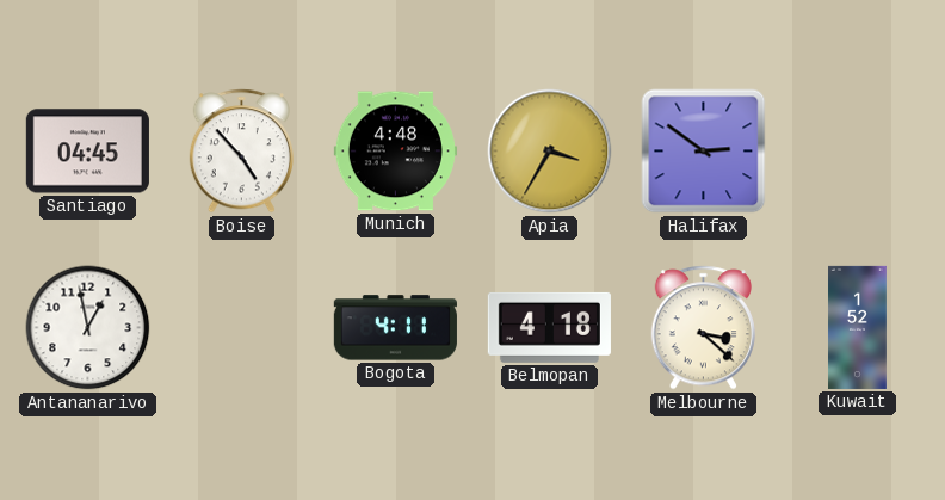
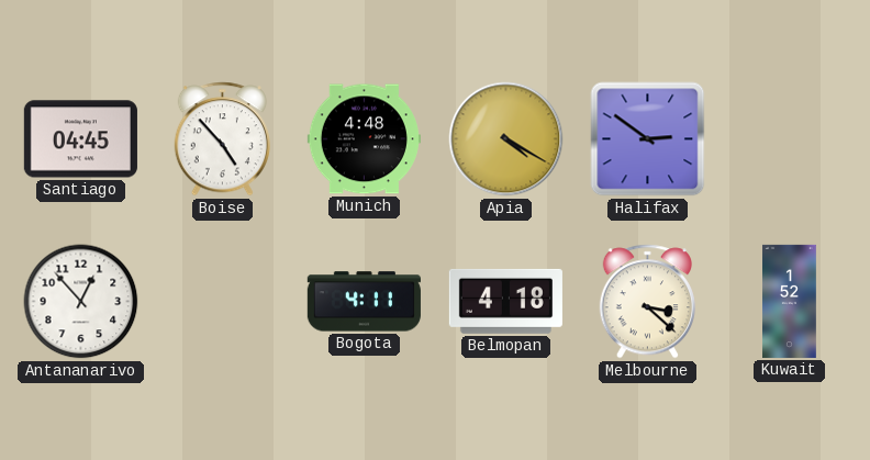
Apia: 3:35 -> 4:20
Antananarivo: 12:58 -> 12:53
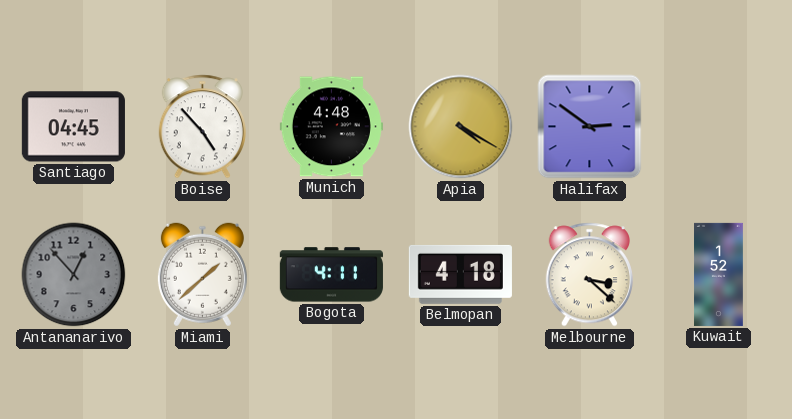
Antananarivo dial: white -> grey
Miami: none -> 1:38
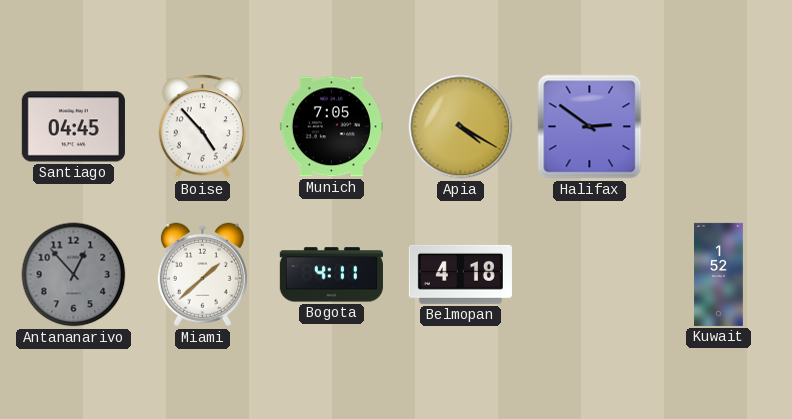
Munich: 4:48 -> 7:05
Melbourne: 3:22 -> none
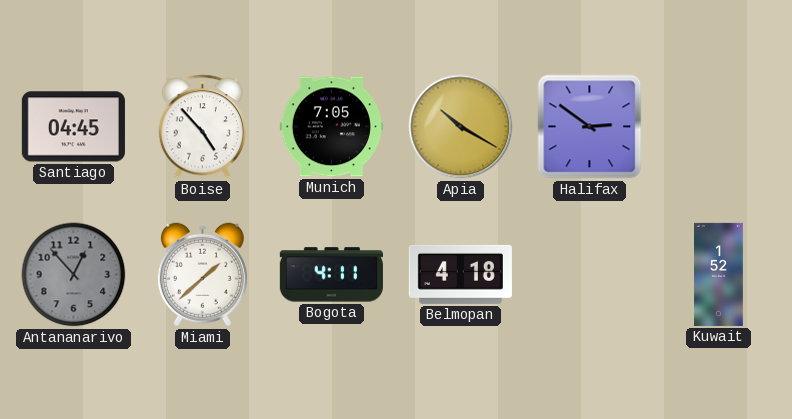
Apia: 4:20 -> 10:20
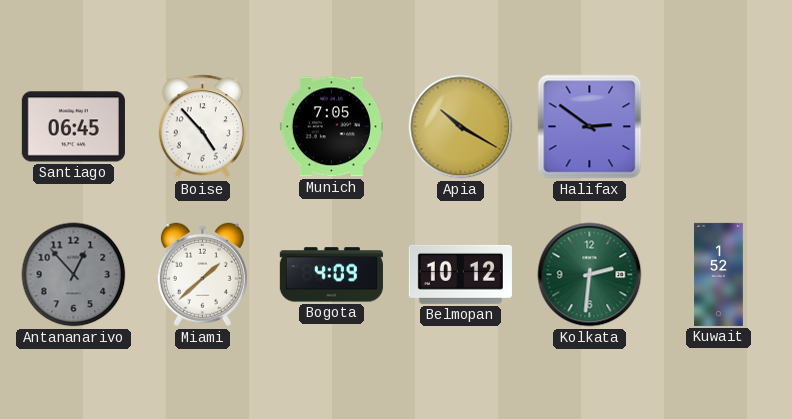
Santiago: 04:45 -> 06:45
Bogota: 4:11 -> 4:09
Belmopan: 4:18 -> 10:12
Kolkata: none -> 2:31
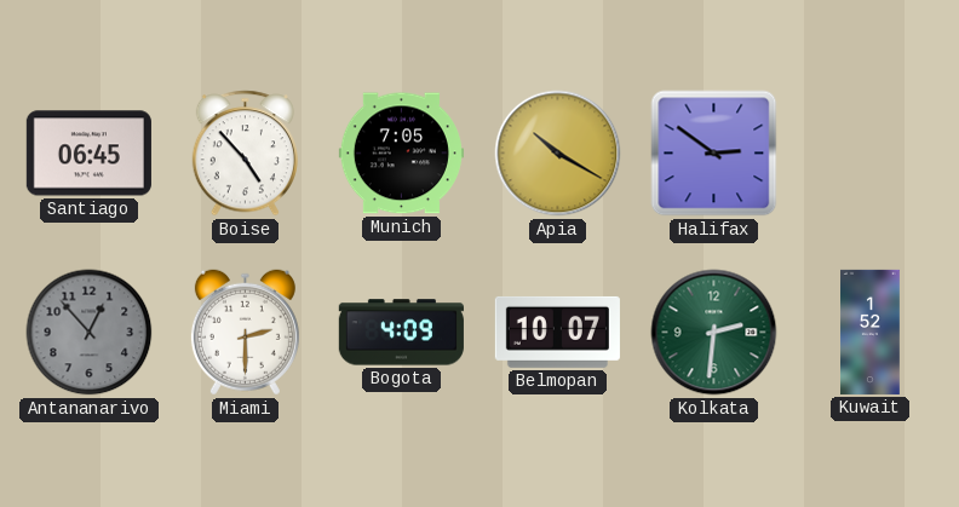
Miami: 1:38 -> 2:30
Belmopan: 10:12 -> 10:07
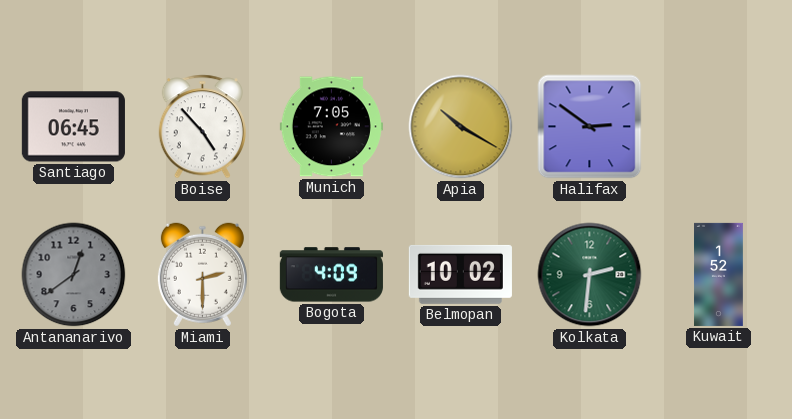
Antananarivo: 12:53 -> 12:39
Belmopan: 10:07 -> 10:02
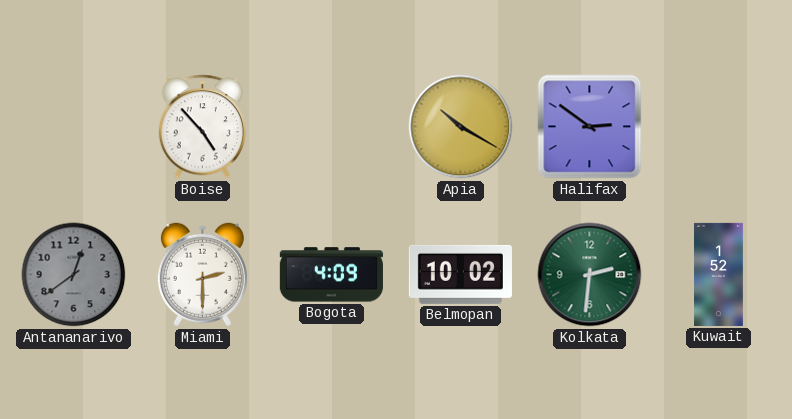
Santiago: 06:45 -> none
Munich: 7:05 -> none
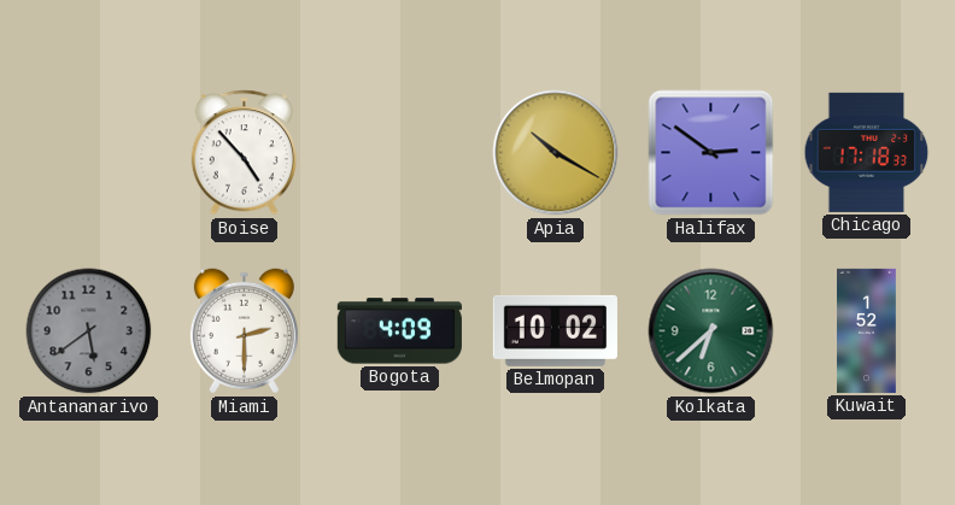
Chicago: none -> 17:18
Antananarivo: 12:39 -> 5:39
Kolkata: 2:31 -> 6:38
